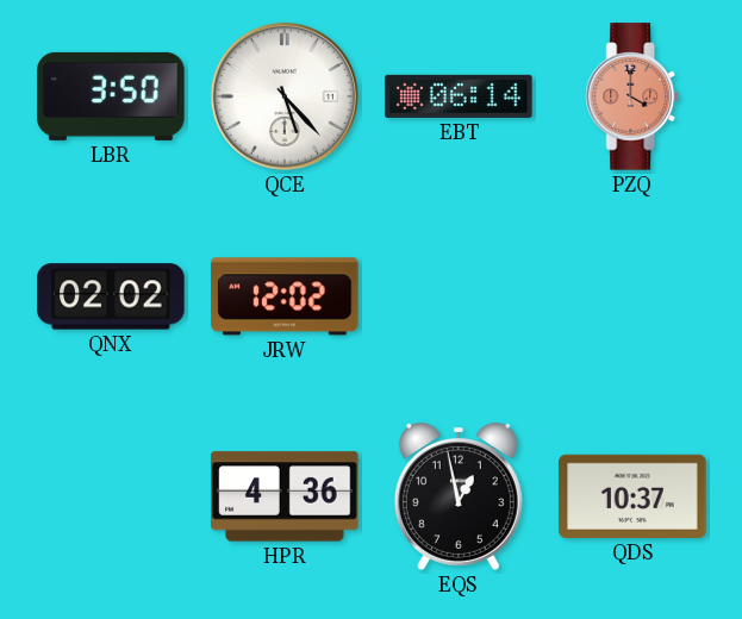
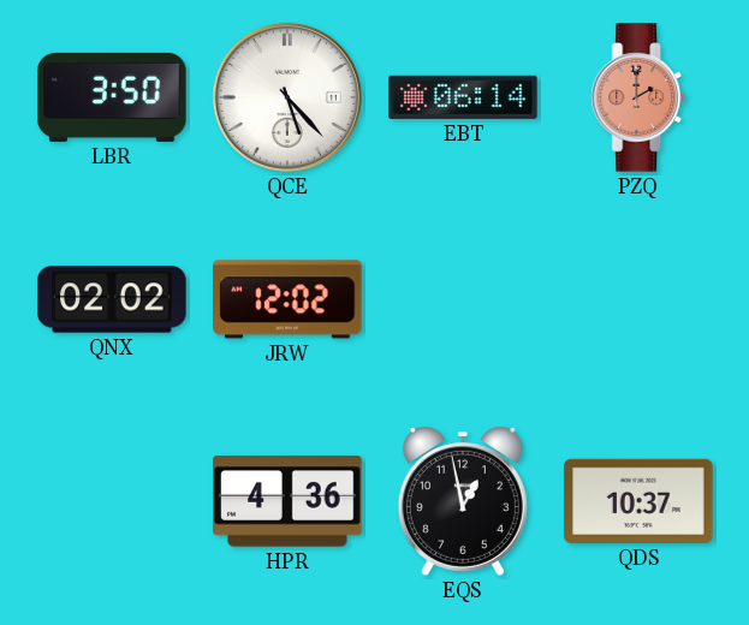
PZQ: 4:00 -> 2:00
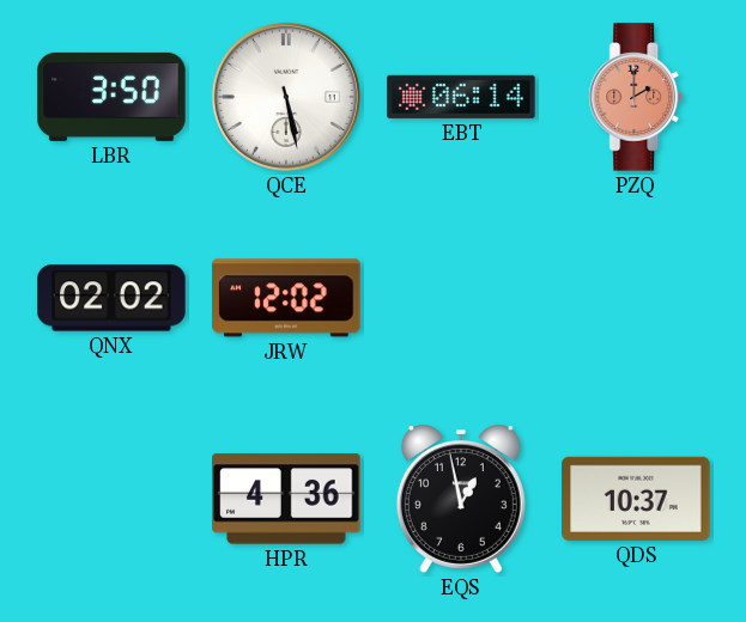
QCE: 5:23 -> 5:28
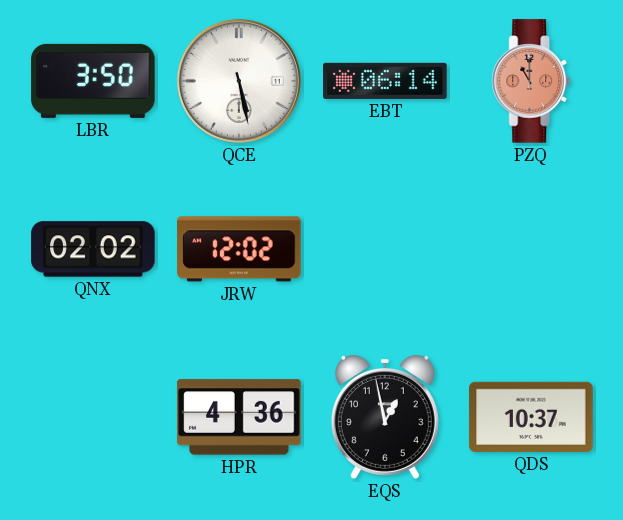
PZQ: 2:00 -> 11:00
